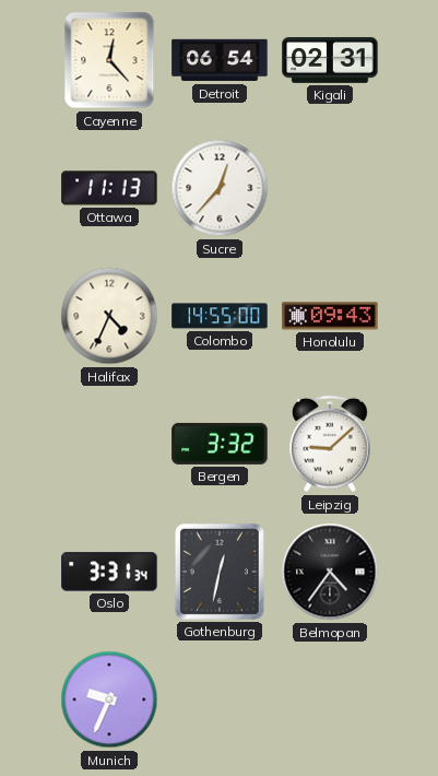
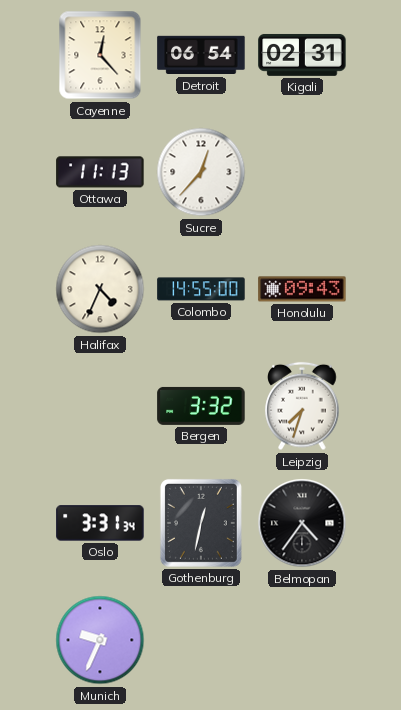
Leipzig: 9:08 -> 7:33
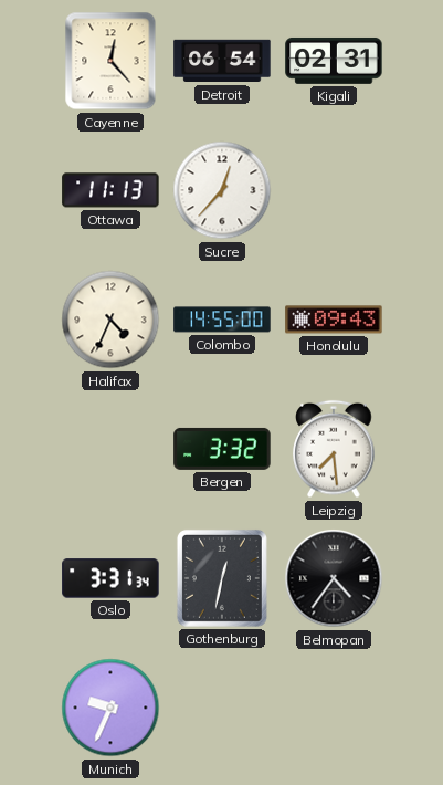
Leipzig: 7:33 -> 7:29
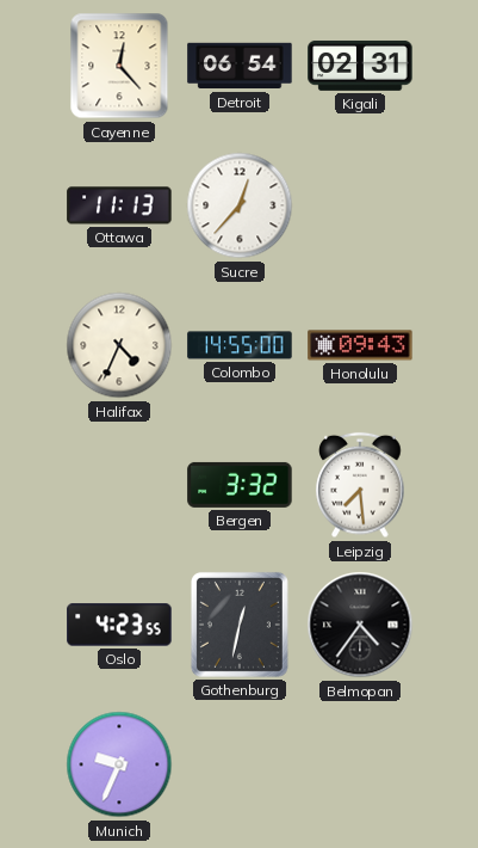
Oslo: 3:31 -> 4:23
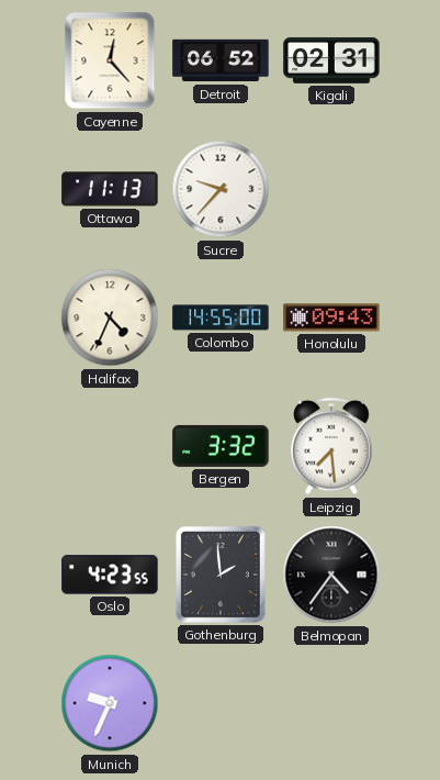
Detroit: 06:54 -> 06:52
Sucre: 12:37 -> 9:37
Gothenburg: 12:32 -> 1:59
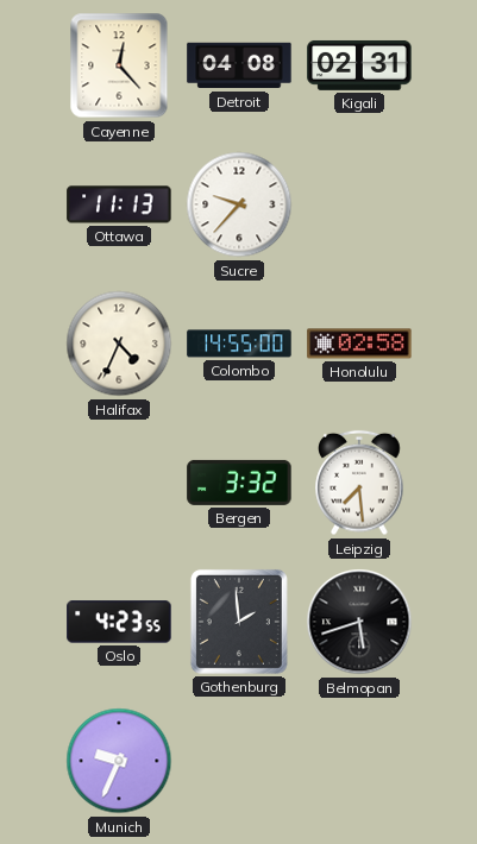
Detroit: 06:52 -> 04:08
Honolulu: 09:43 -> 02:58
Belmopan: 4:36 -> 5:42
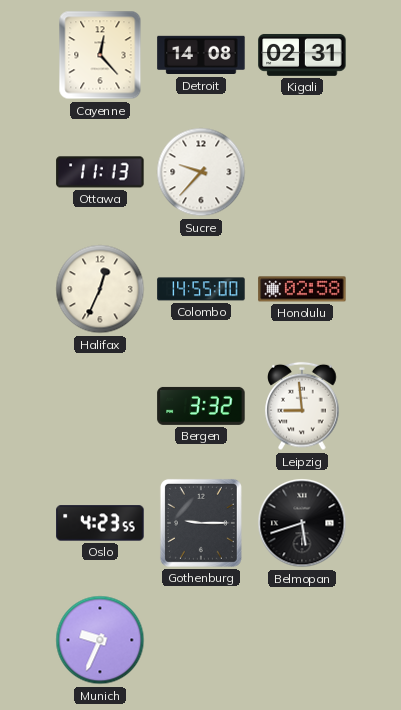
Detroit: 04:08 -> 14:08
Halifax: 4:34 -> 12:34
Leipzig: 7:29 -> 8:59
Gothenburg: 1:59 -> 9:15
